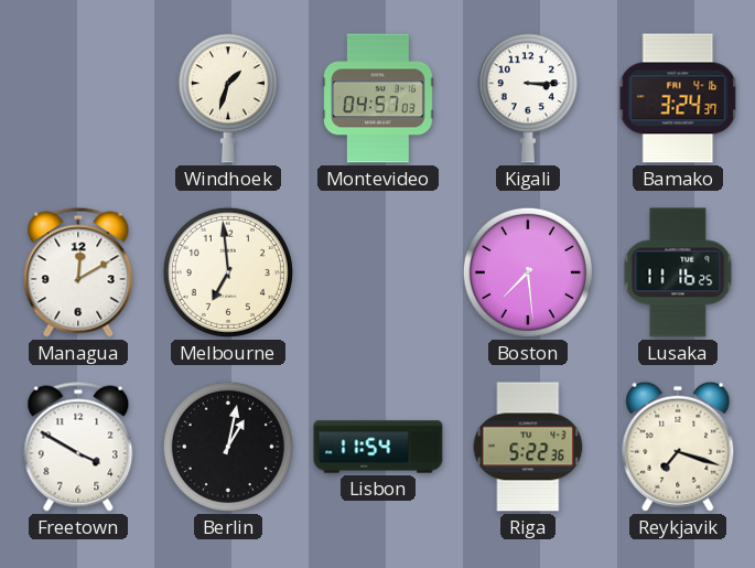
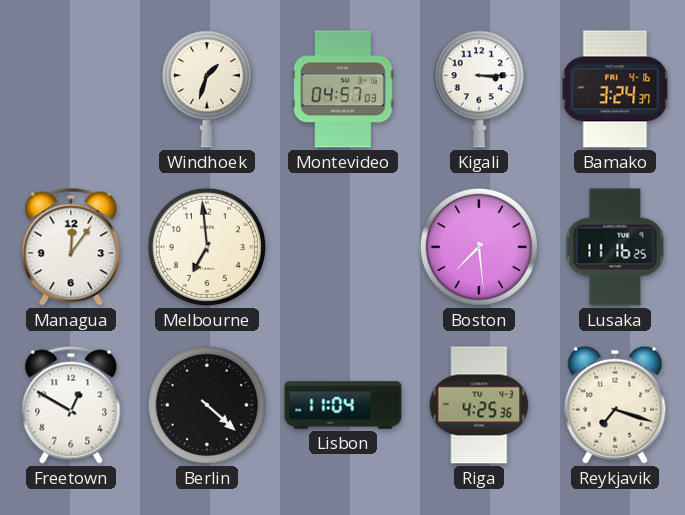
Managua: 12:10 -> 12:06
Freetown: 3:50 -> 12:50
Berlin: 1:02 -> 4:22
Lisbon: 11:54 -> 11:04
Riga: 5:22 -> 4:25
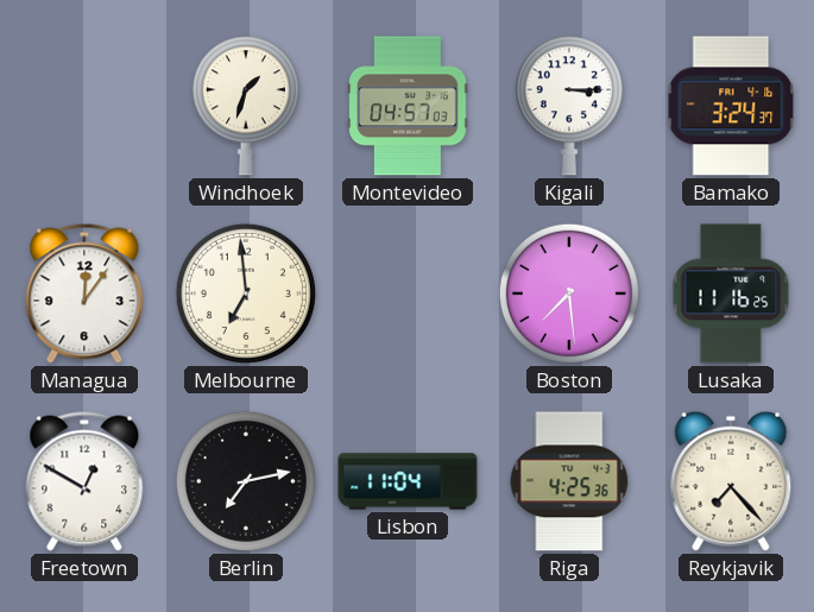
Berlin: 4:22 -> 7:13
Reykjavik: 7:18 -> 7:23
